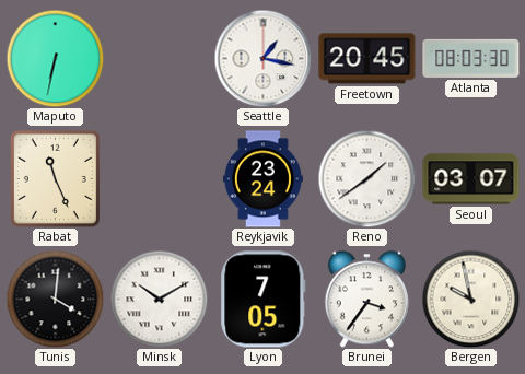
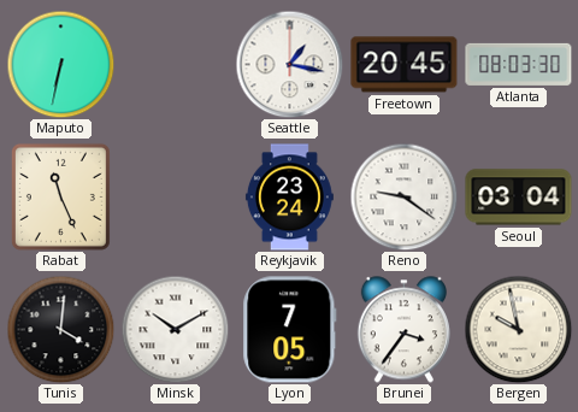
Reno: 1:39 -> 9:21
Seoul: 03:07 -> 03:04
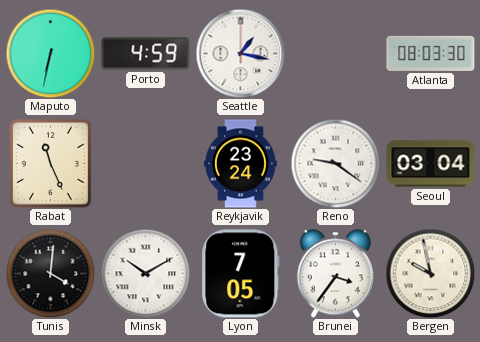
Porto: none -> 4:59
Freetown: 20:45 -> none
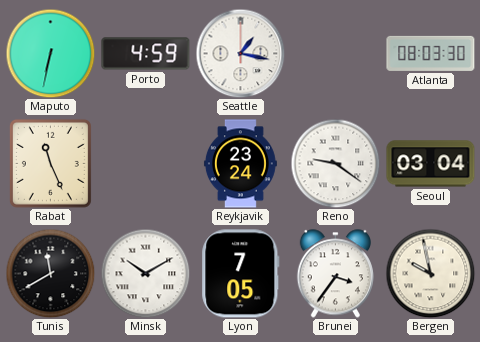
Tunis: 4:01 -> 11:40
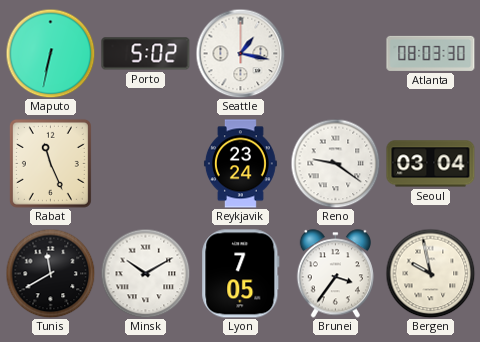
Porto: 4:59 -> 5:02
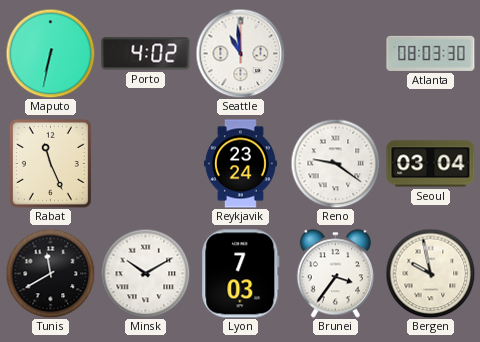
Porto: 5:02 -> 4:02
Seattle: 1:17 -> 10:59
Lyon: 7:05 -> 7:03
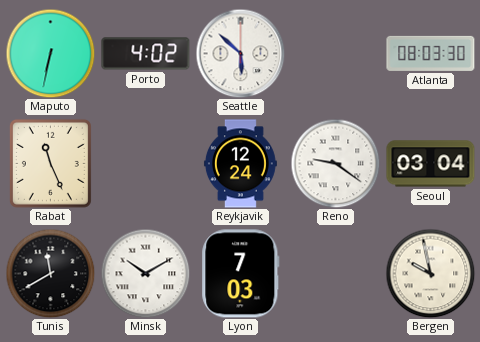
Seattle: 10:59 -> 5:52
Reykjavik: 23:24 -> 12:24
Brunei: 3:36 -> none
